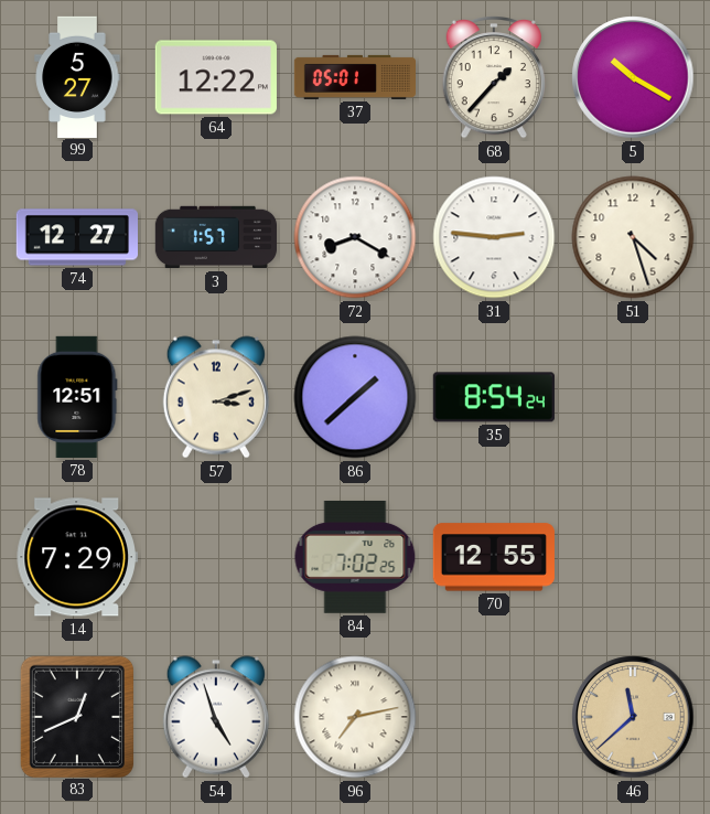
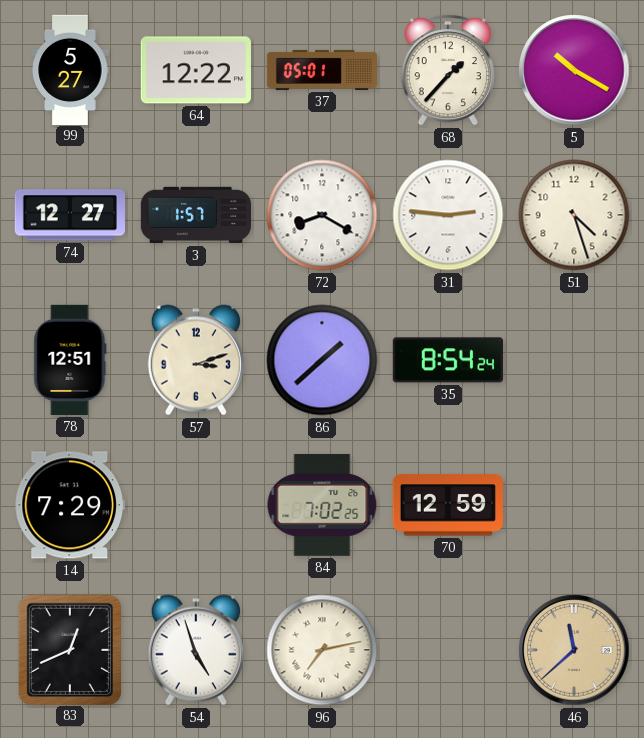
70: 12:55 -> 12:59
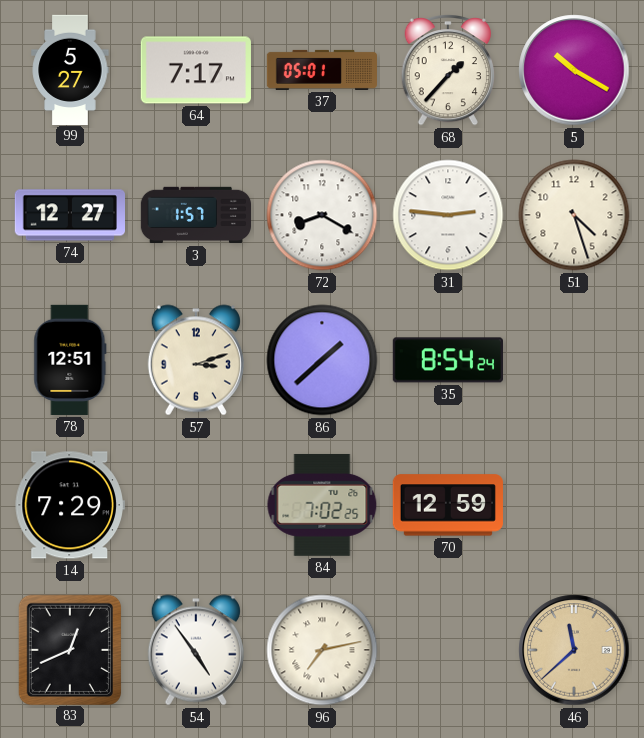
64: 12:22 -> 7:17
54: 4:57 -> 4:54
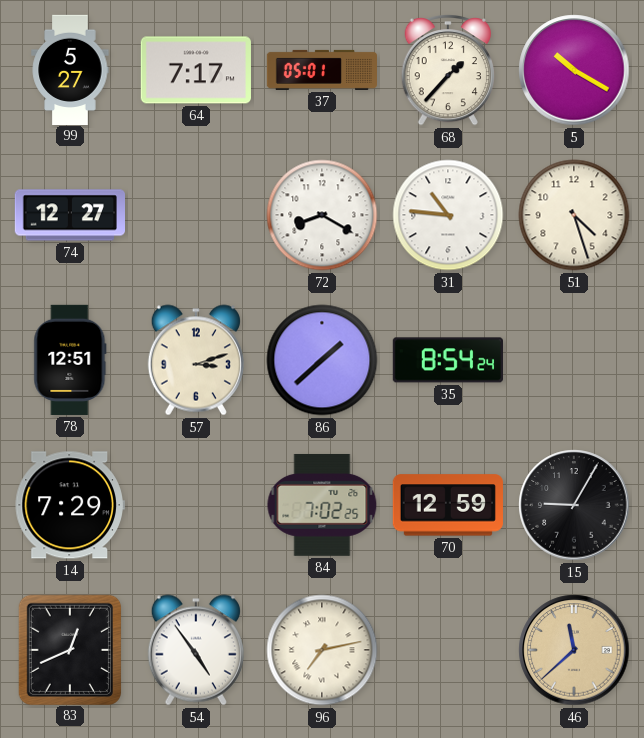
3: 1:57 -> none
31: 2:46 -> 10:46
15: none -> 9:05
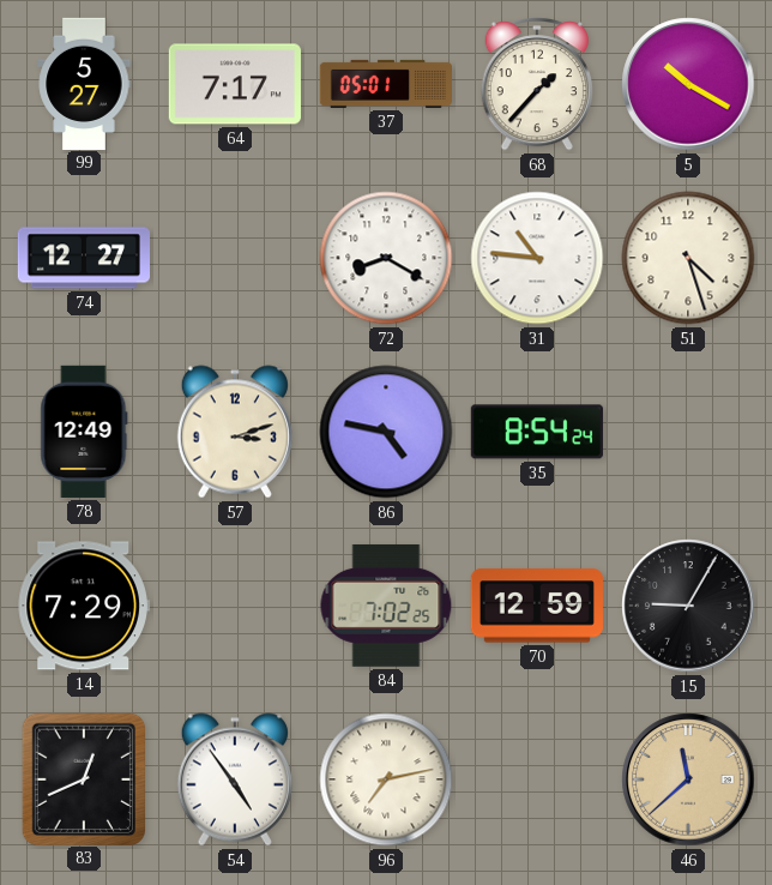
78: 12:51 -> 12:49
86: 1:38 -> 4:47
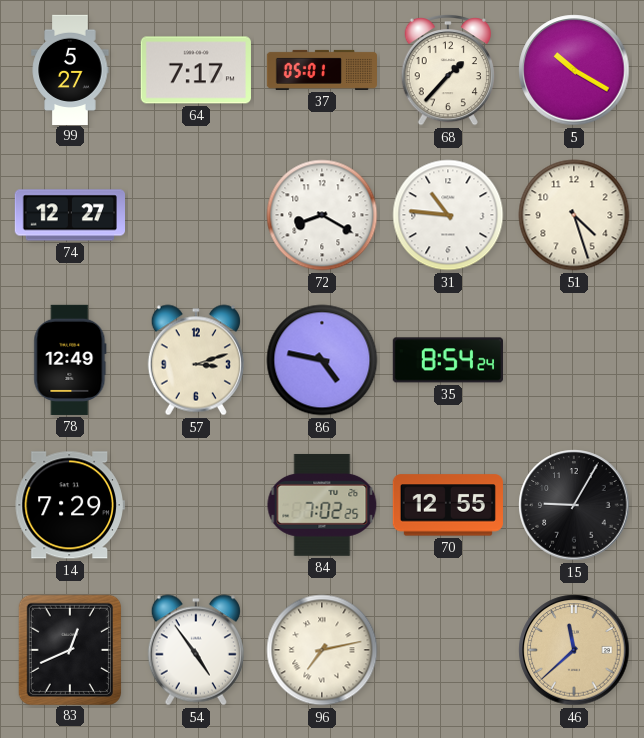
70: 12:59 -> 12:55
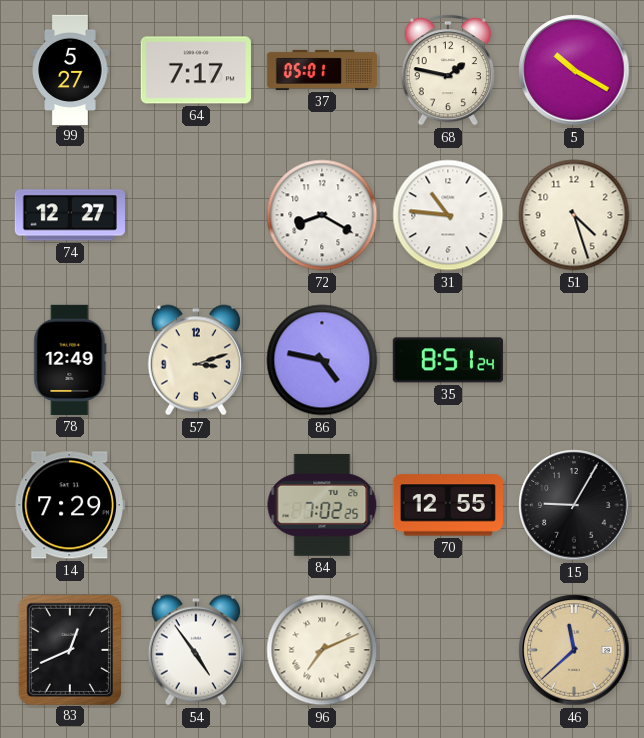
68: 1:37 -> 1:47
35: 8:54 -> 8:51
96: 7:13 -> 7:11
